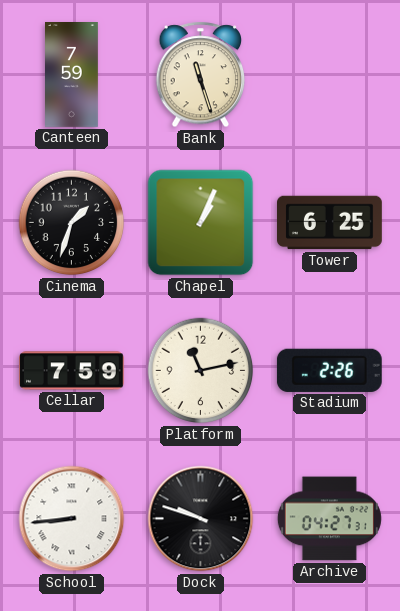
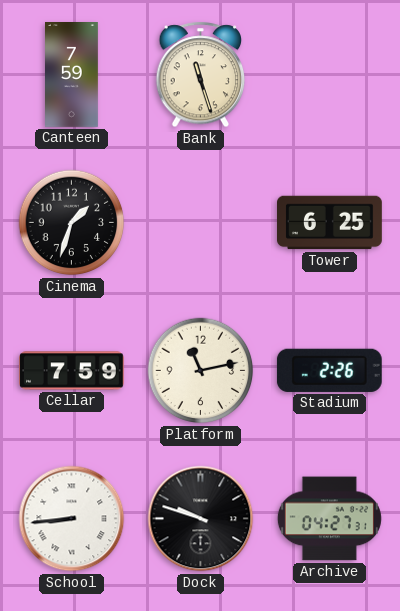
Chapel: 1:04 -> none
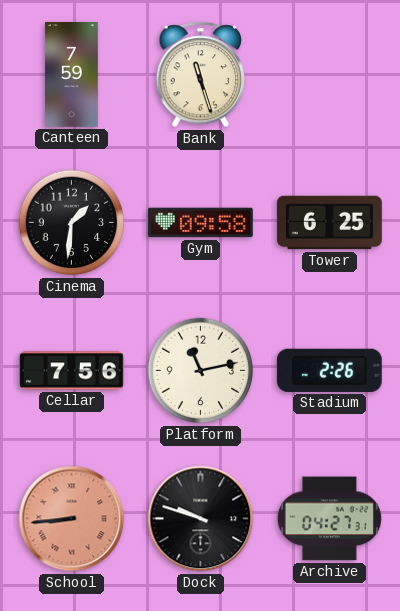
Cinema: 1:33 -> 1:31
Gym: none -> 09:58
Cellar: 7:59 -> 7:56
School dial: white -> salmon
